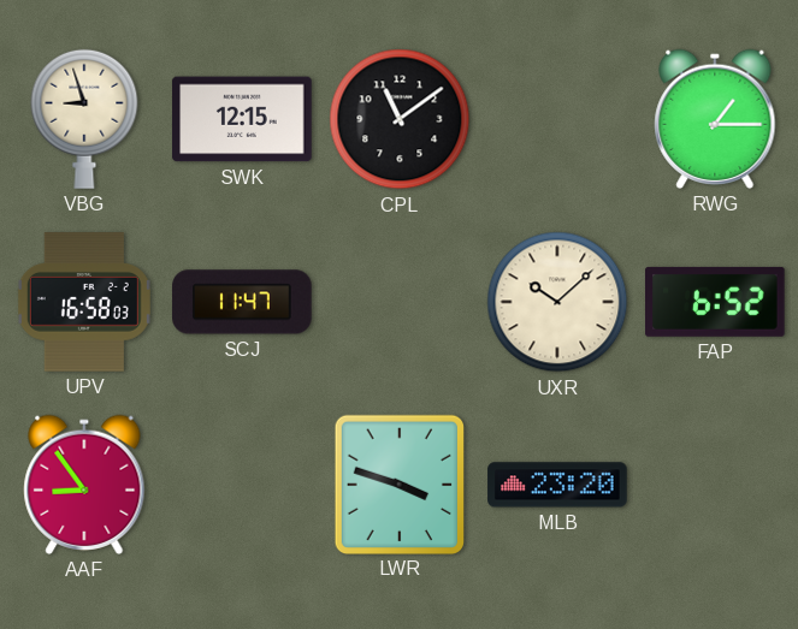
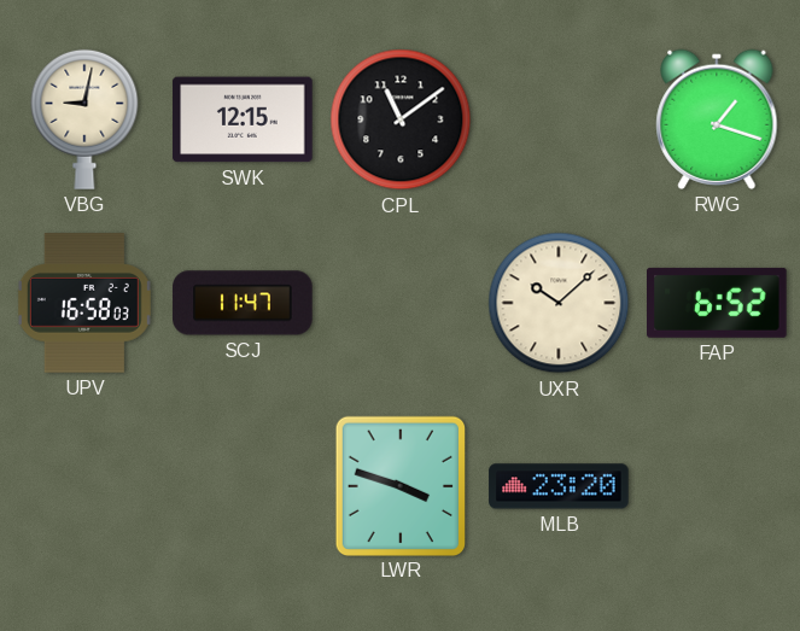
VBG: 8:57 -> 9:02
RWG: 1:15 -> 1:18
AAF: 8:54 -> none
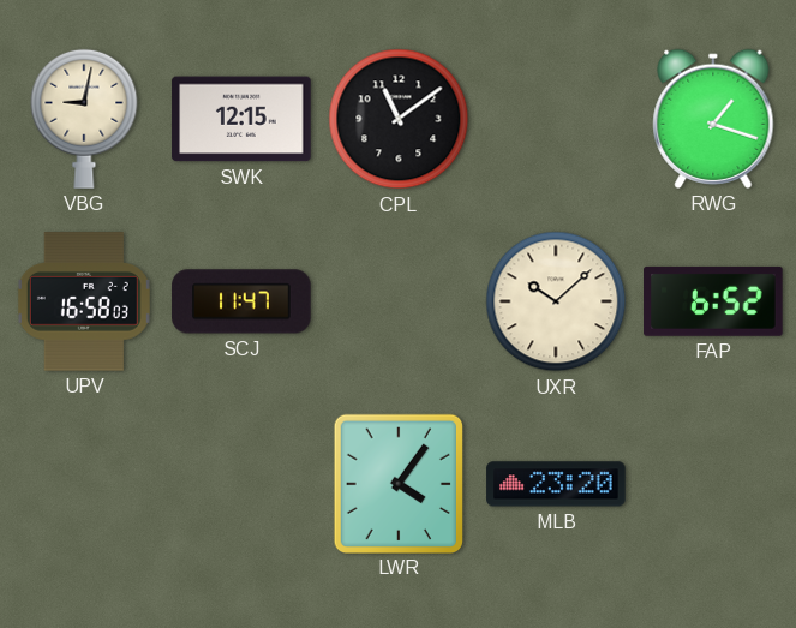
LWR: 3:48 -> 4:06
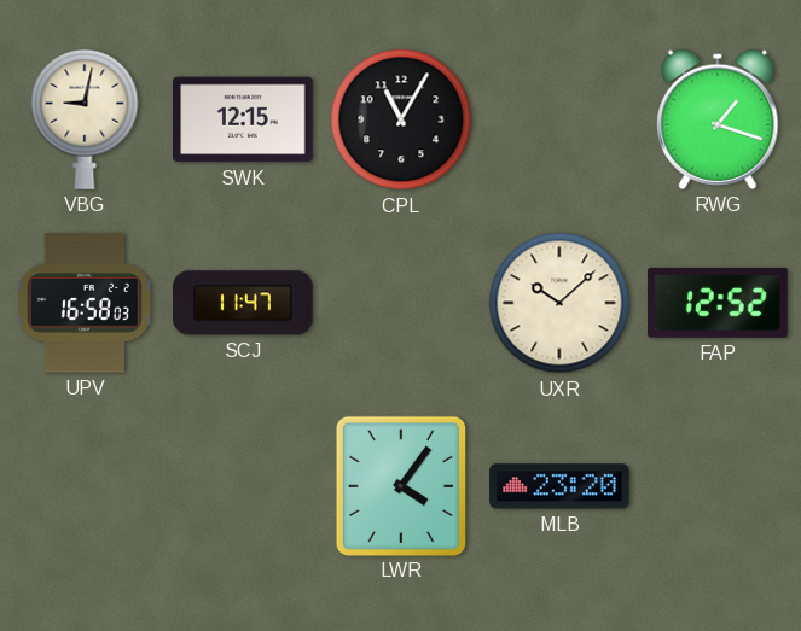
CPL: 11:09 -> 11:05
FAP: 6:52 -> 12:52
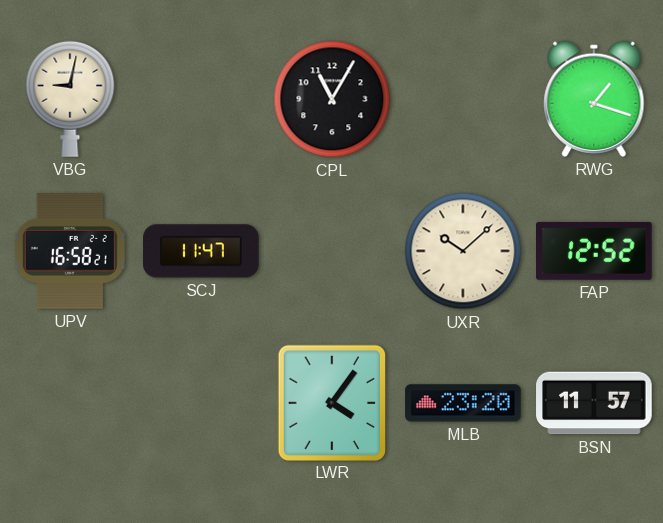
SWK: 12:15 -> none
UPV: 16:58:03 -> 16:58:21
BSN: none -> 11:57
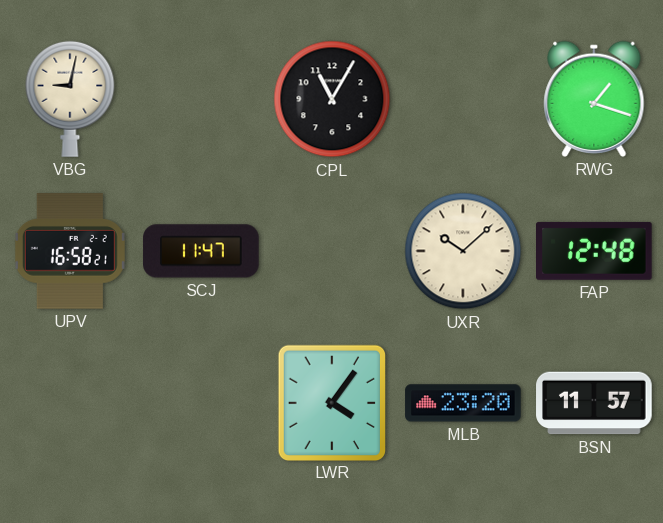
FAP: 12:52 -> 12:48
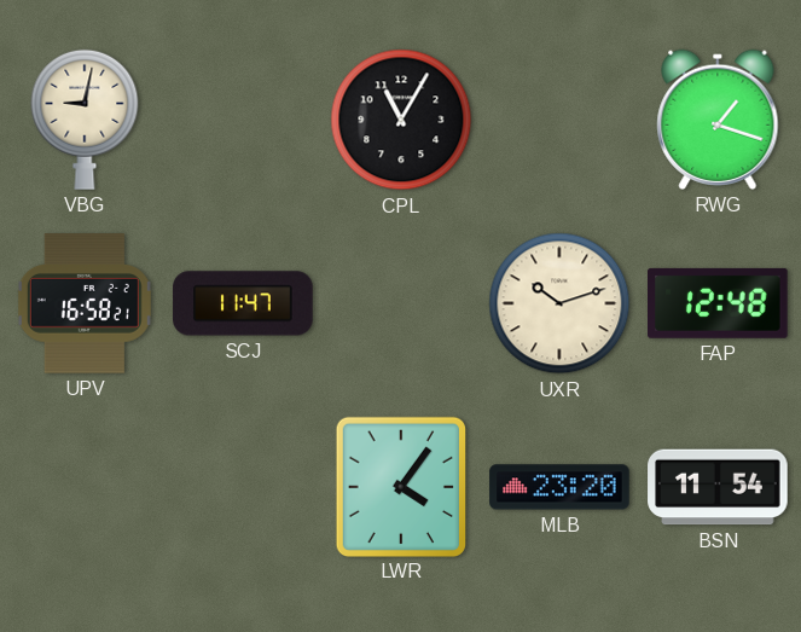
UXR: 10:08 -> 10:12
BSN: 11:57 -> 11:54
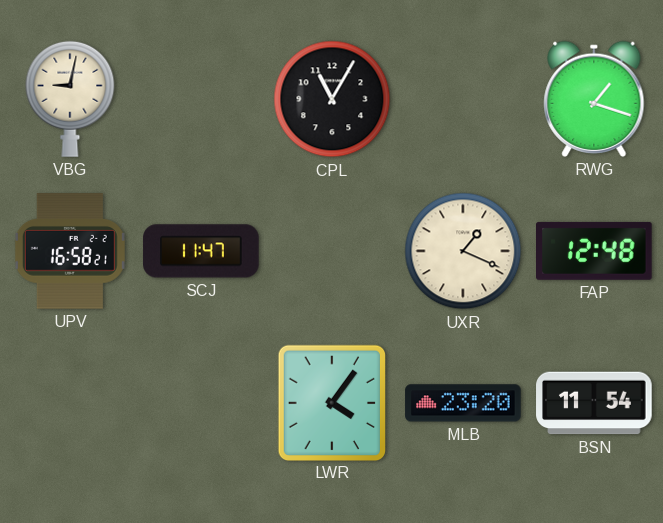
UXR: 10:12 -> 1:19
